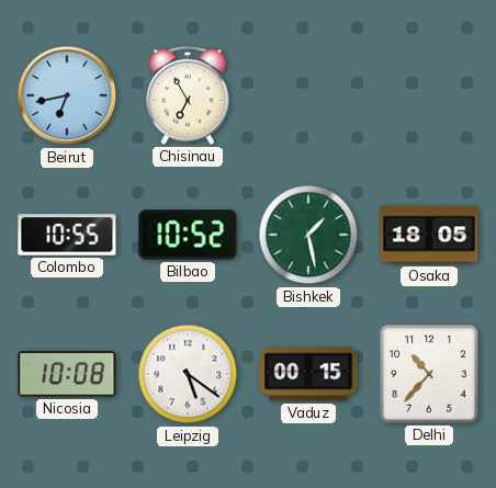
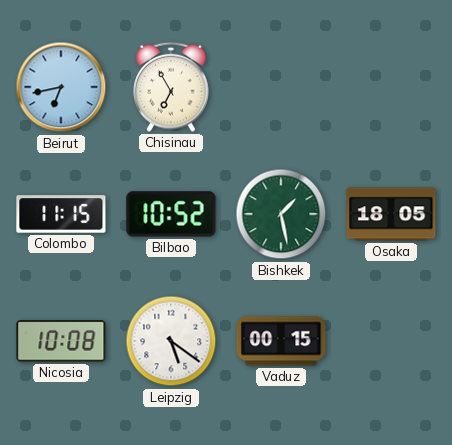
Colombo: 10:55 -> 11:15
Delhi: 10:37 -> none
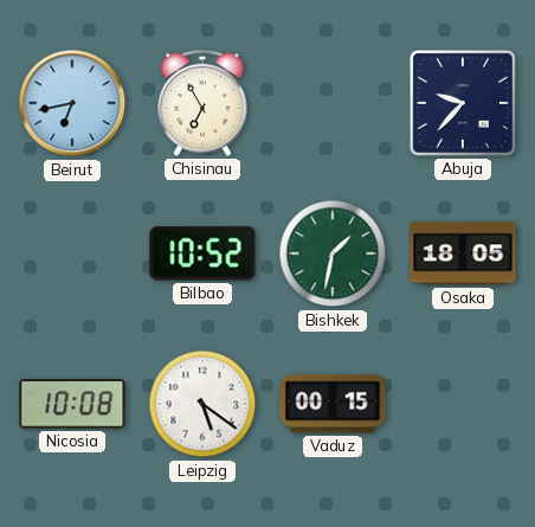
Abuja: none -> 9:37
Colombo: 11:15 -> none
Bishkek: 1:28 -> 1:32
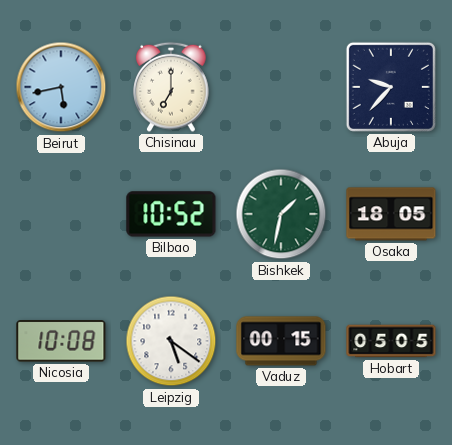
Beirut: 6:43 -> 5:43
Chisinau: 6:55 -> 7:00
Hobart: none -> 05:05
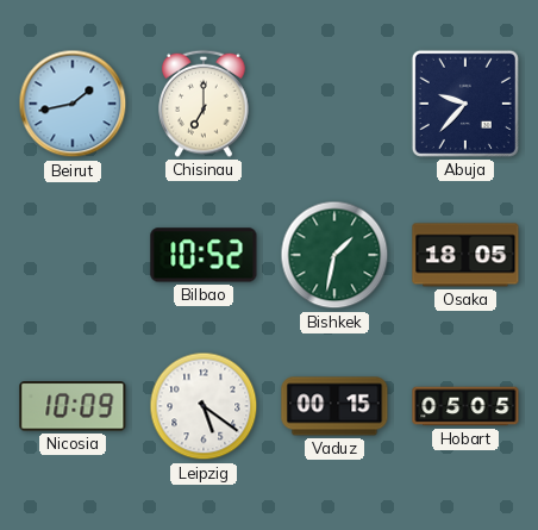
Beirut: 5:43 -> 1:43
Nicosia: 10:08 -> 10:09
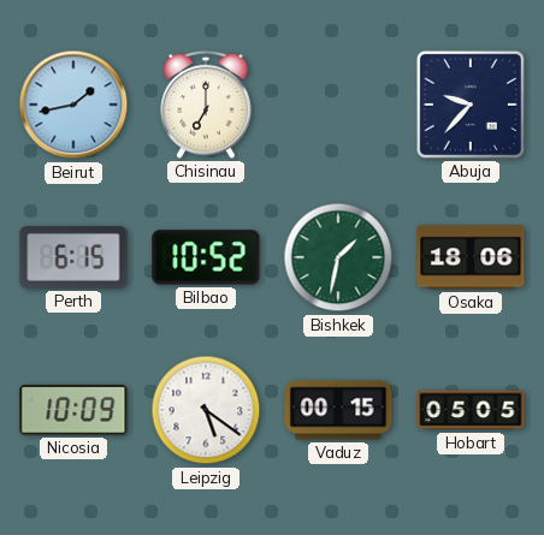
Perth: none -> 6:15
Osaka: 18:05 -> 18:06
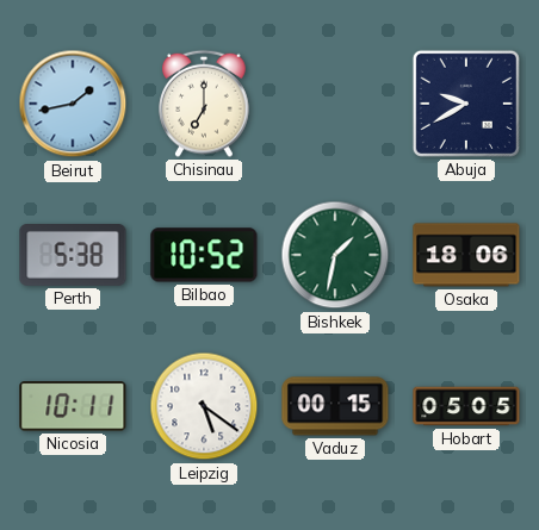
Abuja: 9:37 -> 9:40
Perth: 6:15 -> 5:38
Nicosia: 10:09 -> 10:11
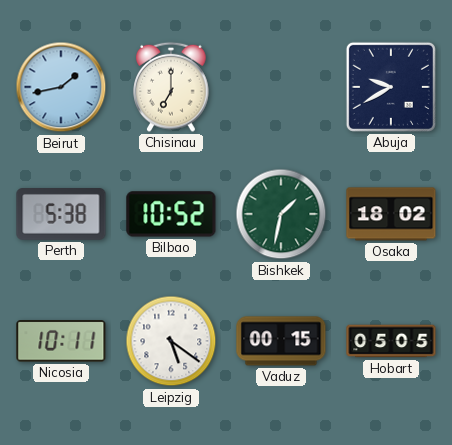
Osaka: 18:06 -> 18:02
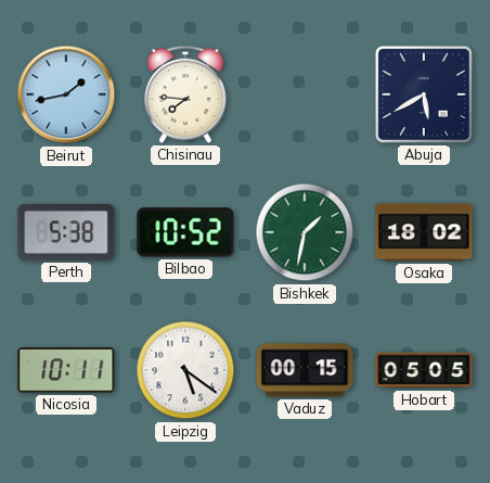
Chisinau: 7:00 -> 7:46
Abuja: 9:40 -> 5:40
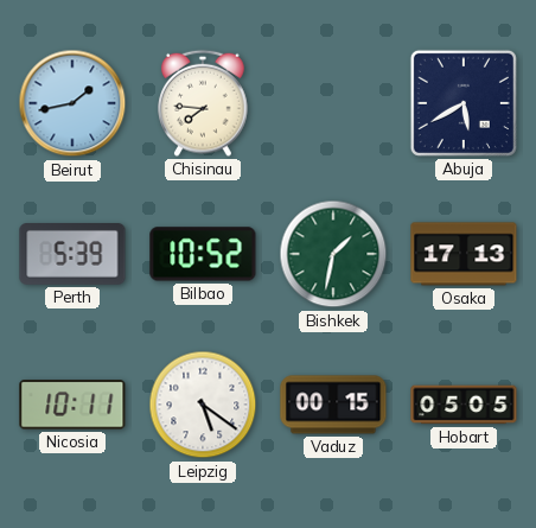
Perth: 5:38 -> 5:39
Osaka: 18:02 -> 17:13
